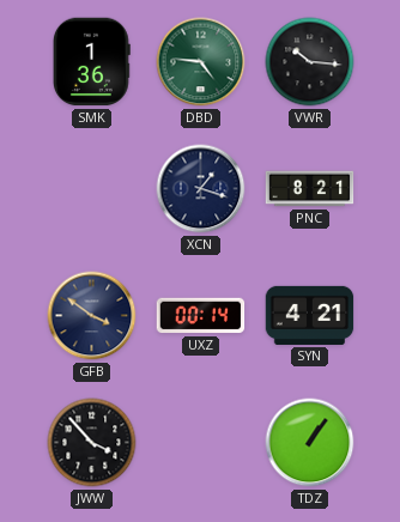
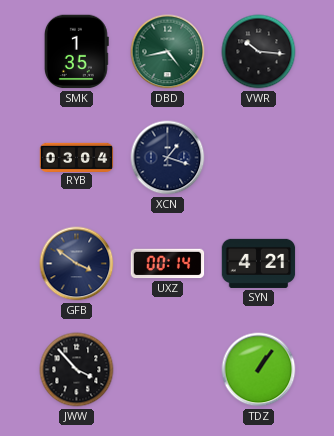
SMK: 1:36 -> 1:35
DBD: 4:46 -> 4:43
RYB: none -> 03:04
PNC: 8:21 -> none
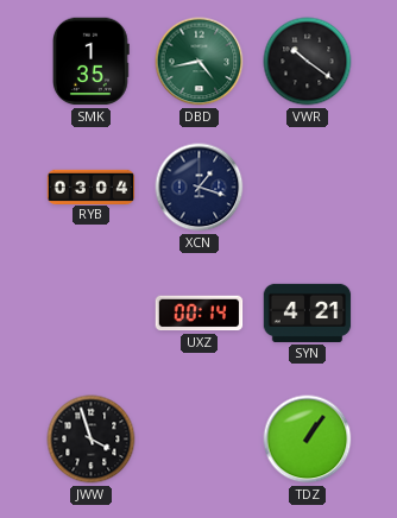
VWR: 10:16 -> 10:21
GFB: 3:51 -> none
JWW: 3:53 -> 3:57
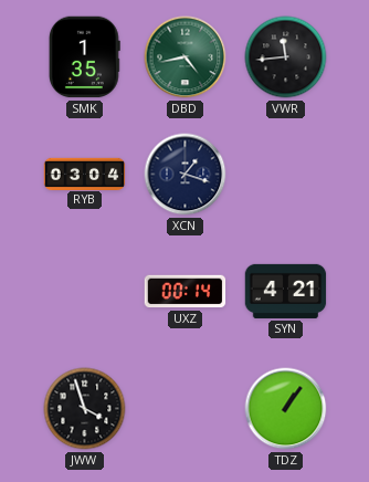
VWR: 10:21 -> 11:44
